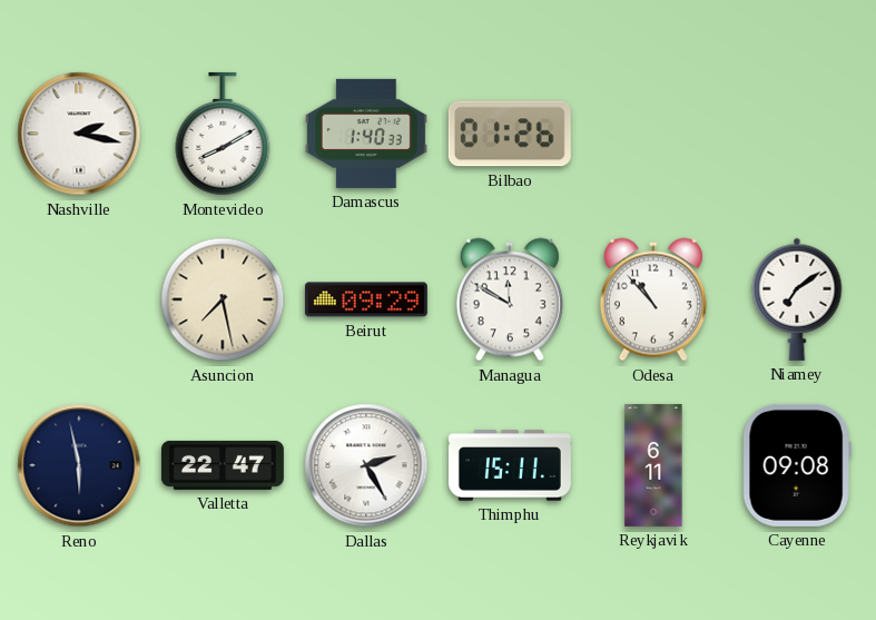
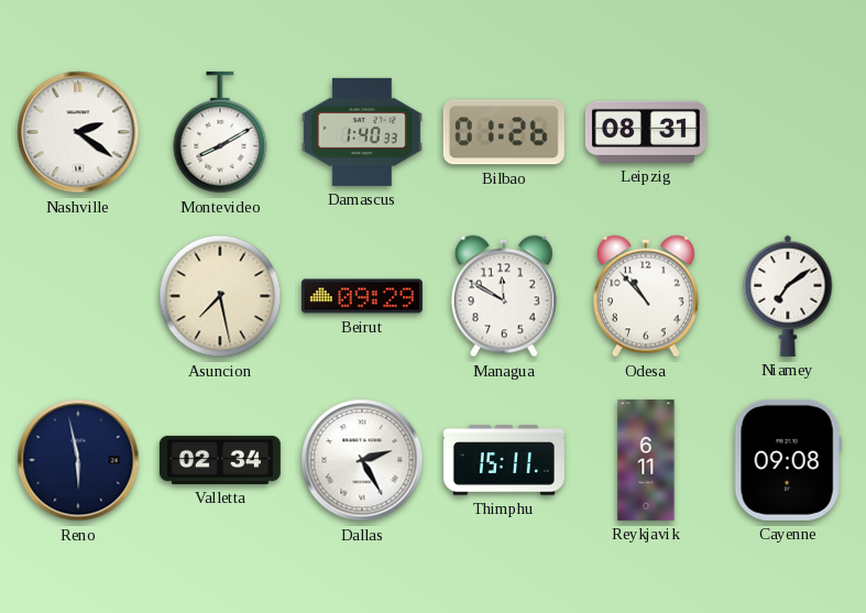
Nashville: 2:17 -> 2:21
Leipzig: none -> 08:31
Valletta: 22:47 -> 02:34
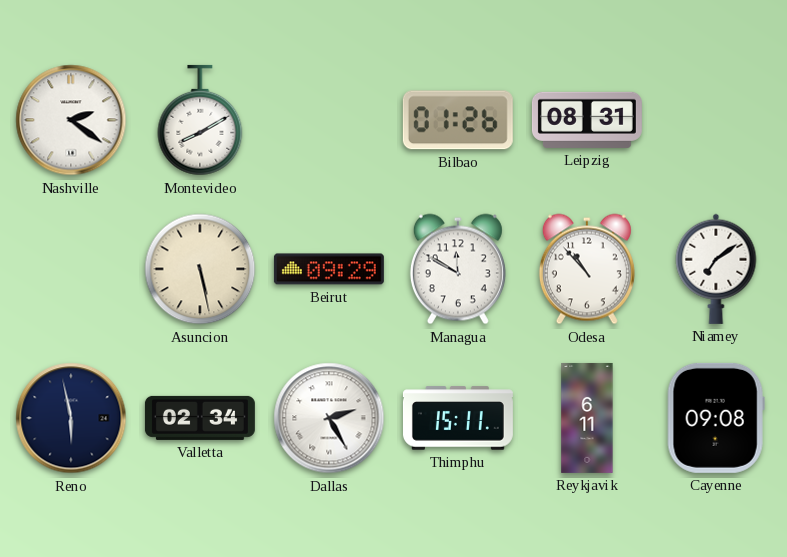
Damascus: 1:40 -> none
Asuncion: 7:28 -> 5:28
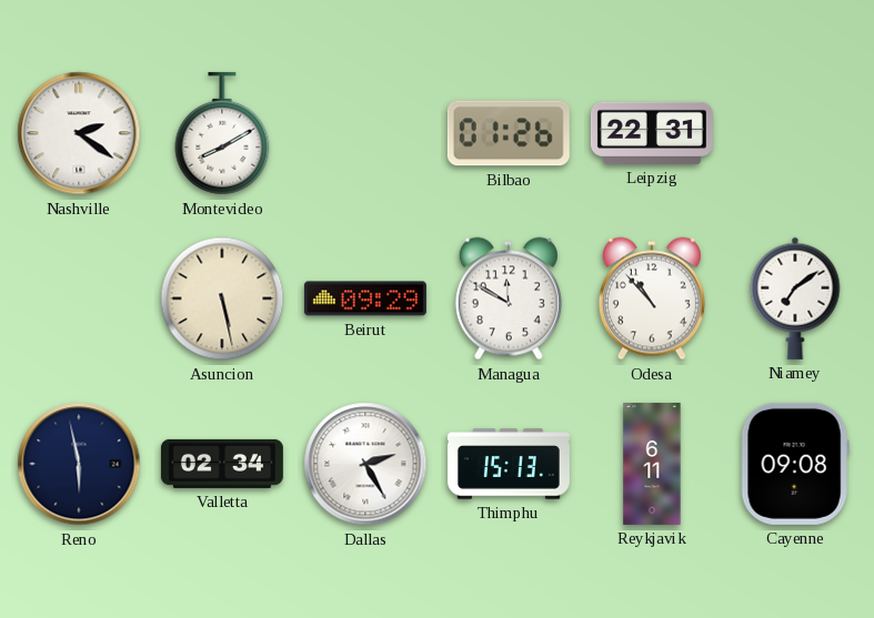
Leipzig: 08:31 -> 22:31
Thimphu: 15:11 -> 15:13
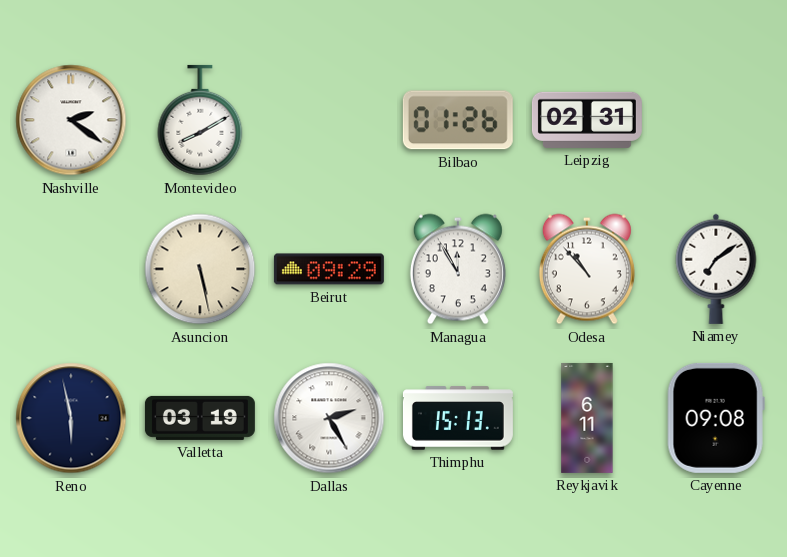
Leipzig: 22:31 -> 02:31
Managua: 11:50 -> 11:55
Valletta: 02:34 -> 03:19
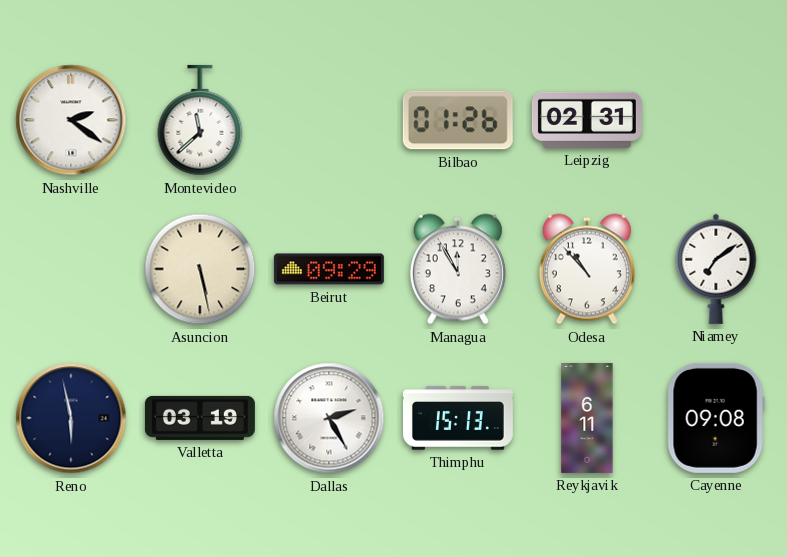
Montevideo: 8:10 -> 11:38
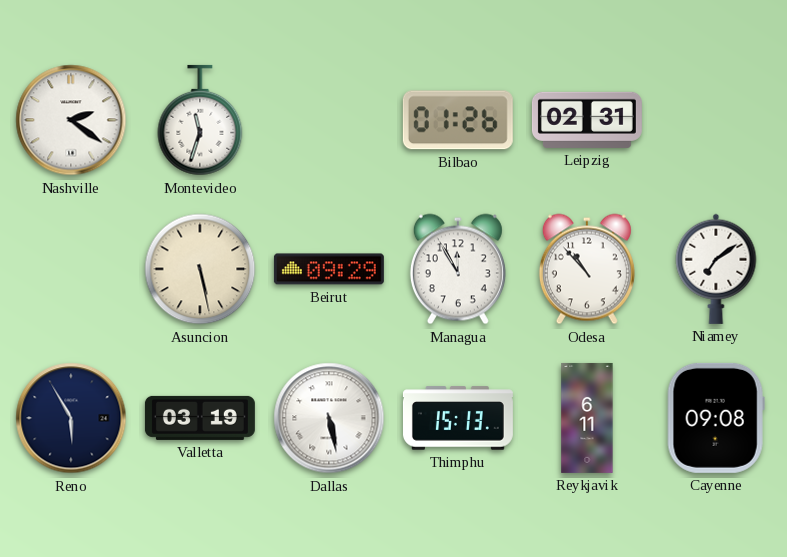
Montevideo: 11:38 -> 11:33
Reno: 5:58 -> 5:55
Dallas: 2:25 -> 5:28
